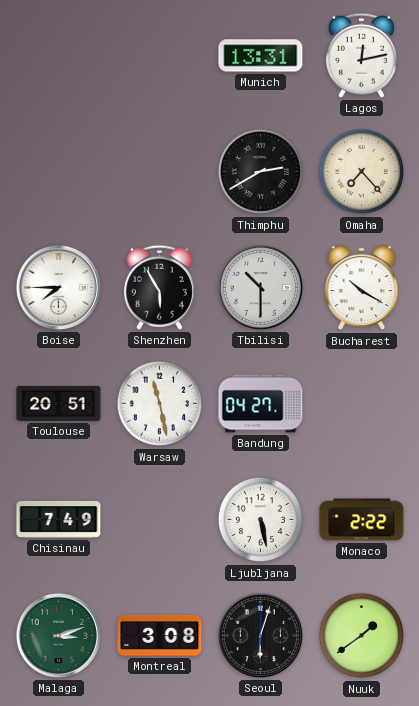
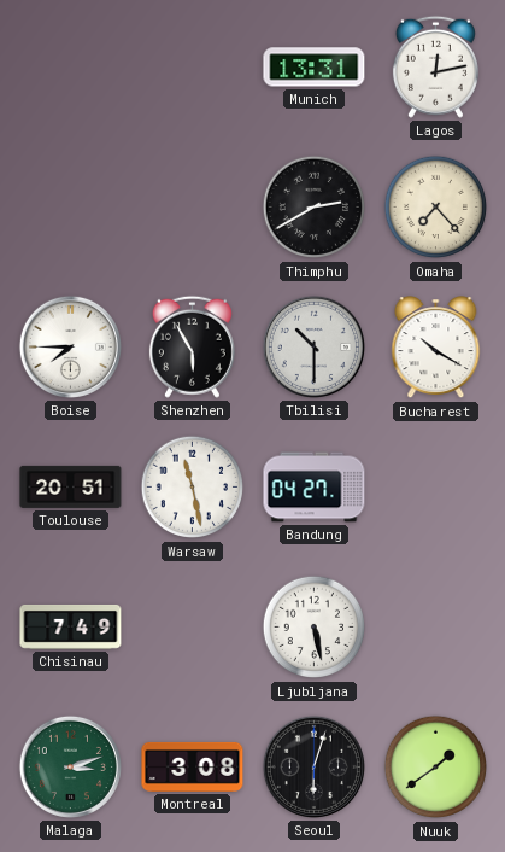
Monaco: 2:22 -> none
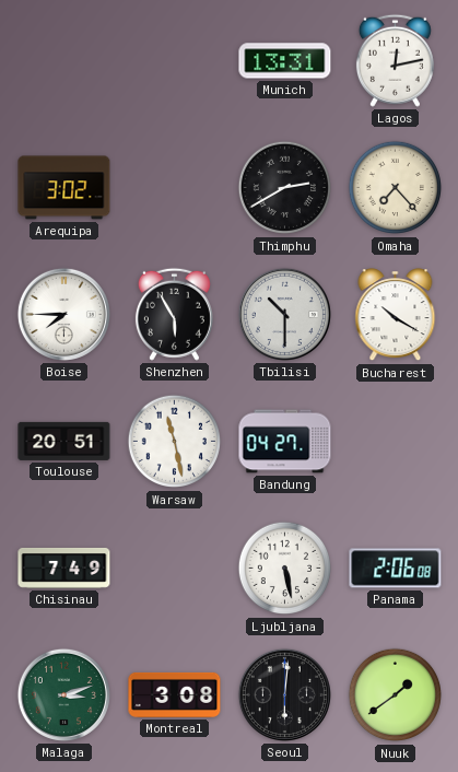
Arequipa: none -> 3:02
Panama: none -> 2:06
Seoul: 6:03 -> 6:01
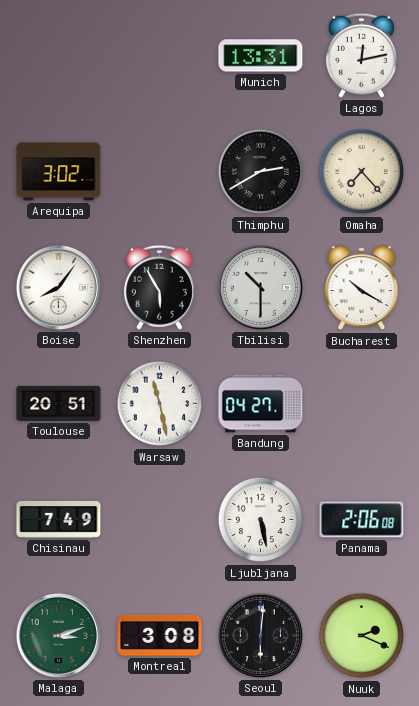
Boise: 7:45 -> 8:06
Nuuk: 1:39 -> 2:19
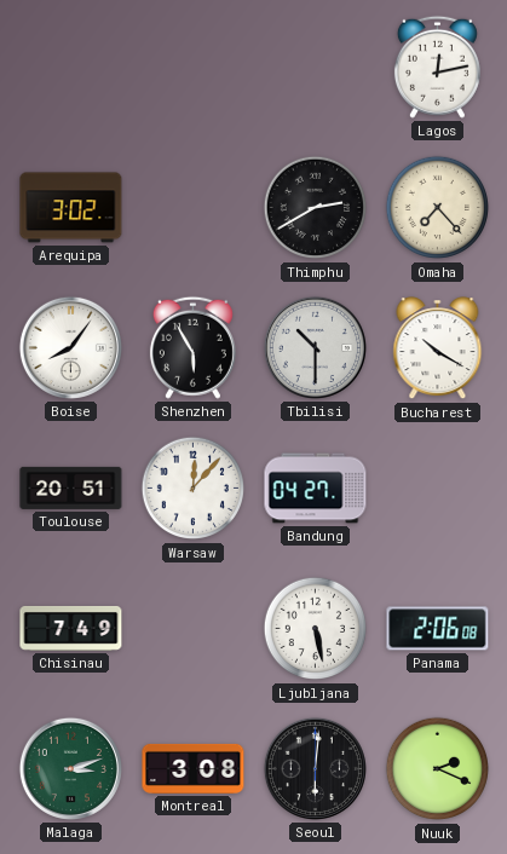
Munich: 13:31 -> none
Warsaw: 11:28 -> 12:07
